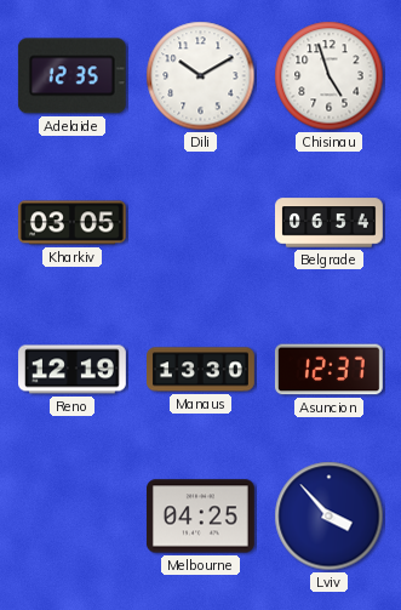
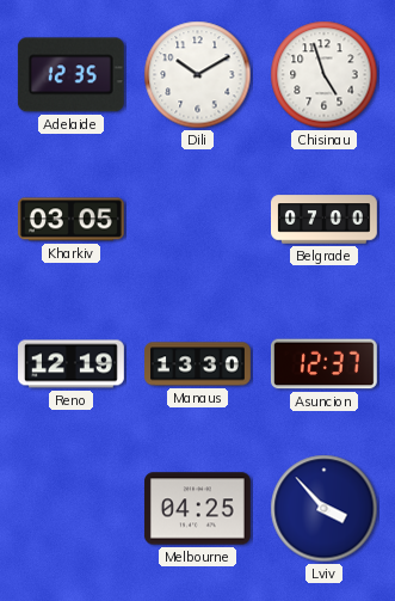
Belgrade: 06:54 -> 07:00
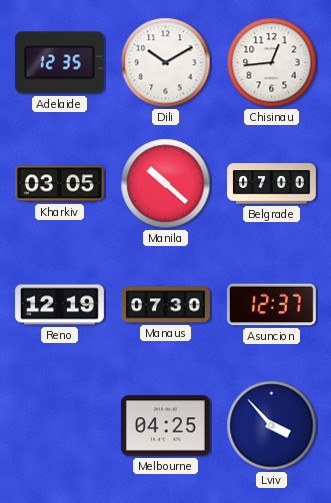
Chisinau: 4:57 -> 12:44
Manila: none -> 10:22
Manaus: 13:30 -> 07:30
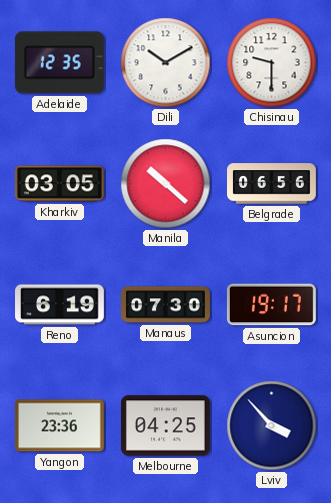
Chisinau: 12:44 -> 9:30
Belgrade: 07:00 -> 06:56
Reno: 12:19 -> 6:19
Asuncion: 12:37 -> 19:17
Yangon: none -> 23:36
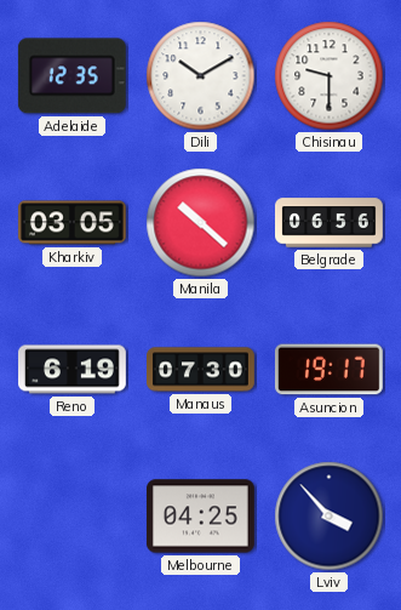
Yangon: 23:36 -> none
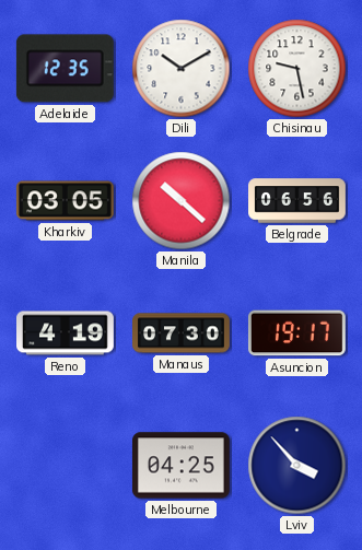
Chisinau: 9:30 -> 9:28
Reno: 6:19 -> 4:19
